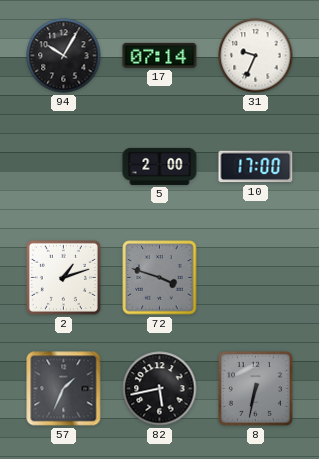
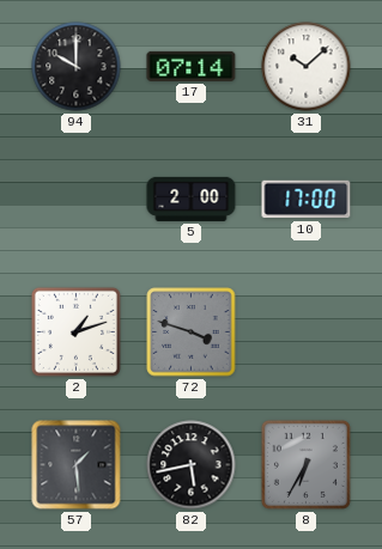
94: 10:05 -> 10:00
31: 9:34 -> 10:08
57: 1:34 -> 1:29
8: 6:32 -> 6:35
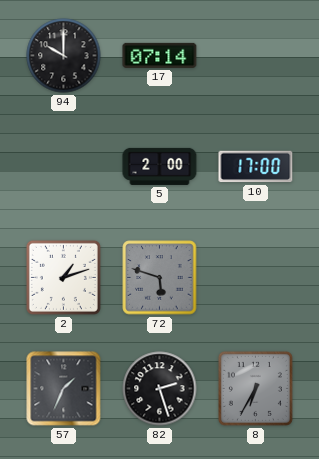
31: 10:08 -> none
72: 3:48 -> 5:48
57: 1:29 -> 1:34
82: 5:43 -> 2:27
